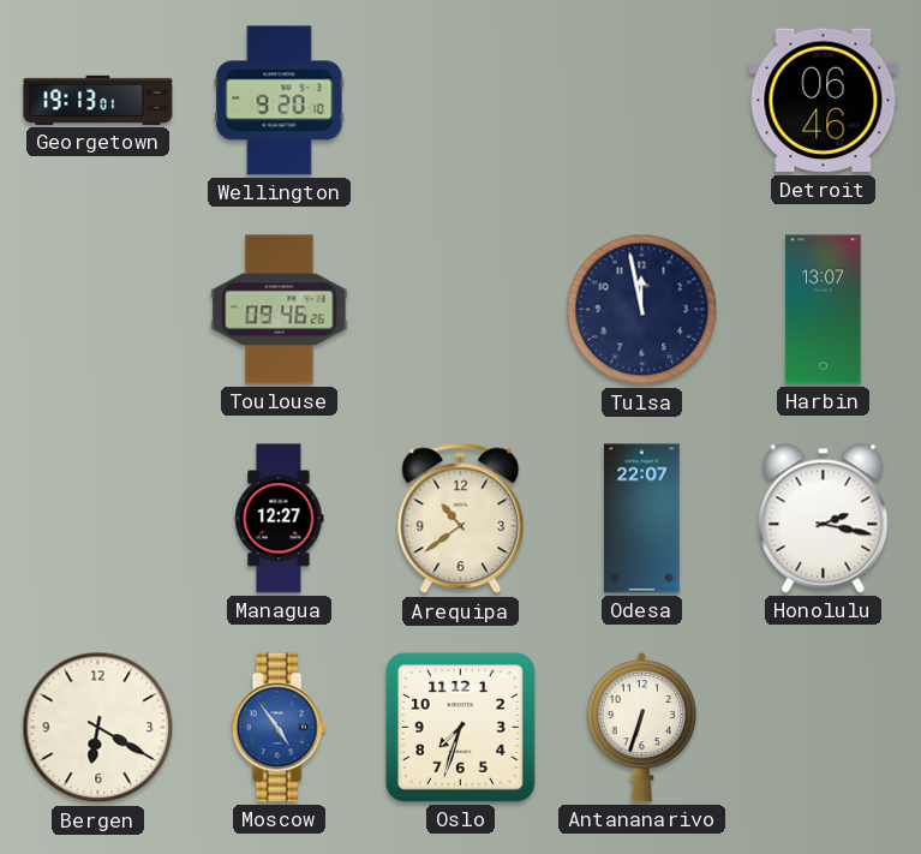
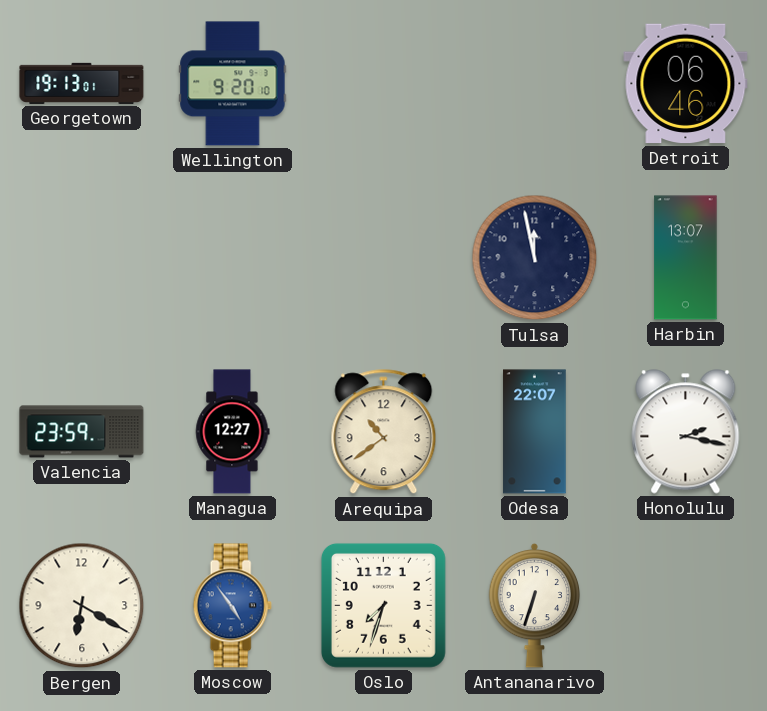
Toulouse: 09:46 -> none
Valencia: none -> 23:59
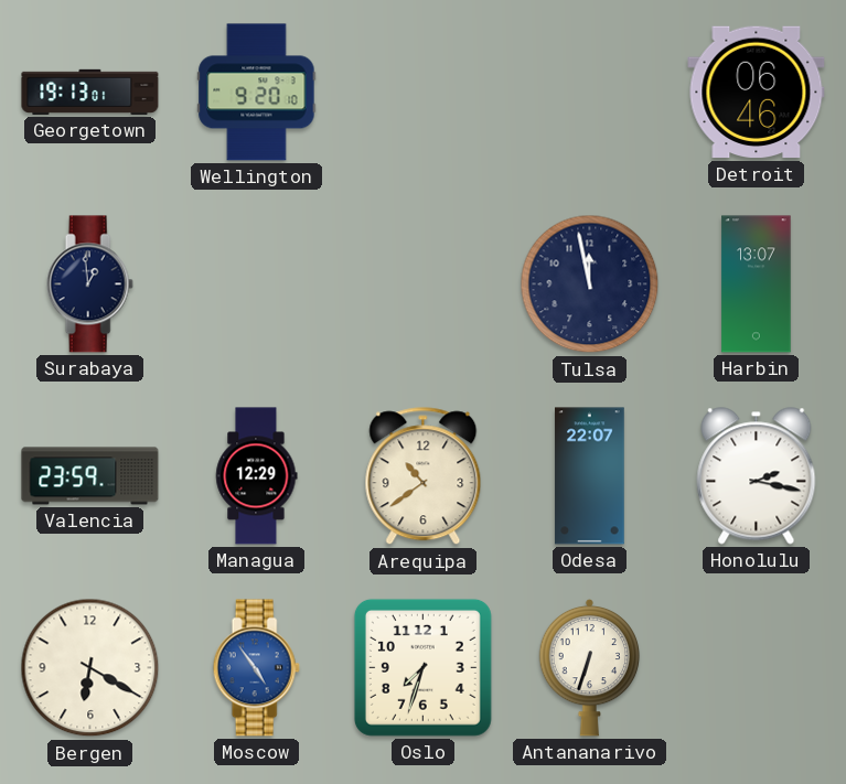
Surabaya: none -> 12:59
Managua: 12:27 -> 12:29
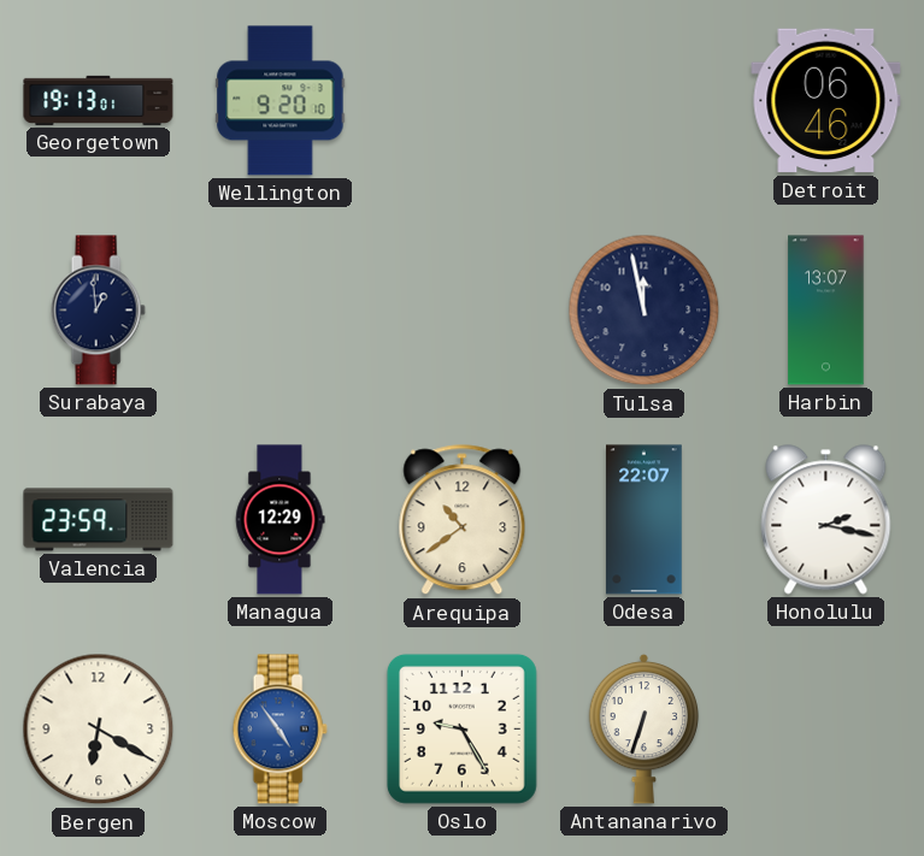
Oslo: 7:33 -> 9:25
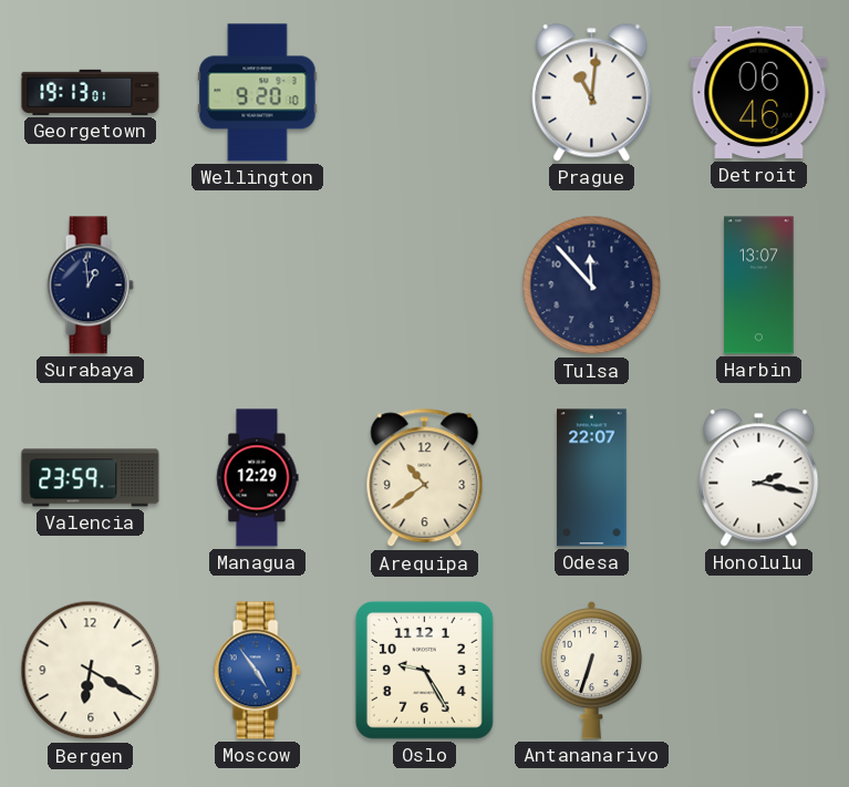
Prague: none -> 11:01
Tulsa: 11:58 -> 11:53
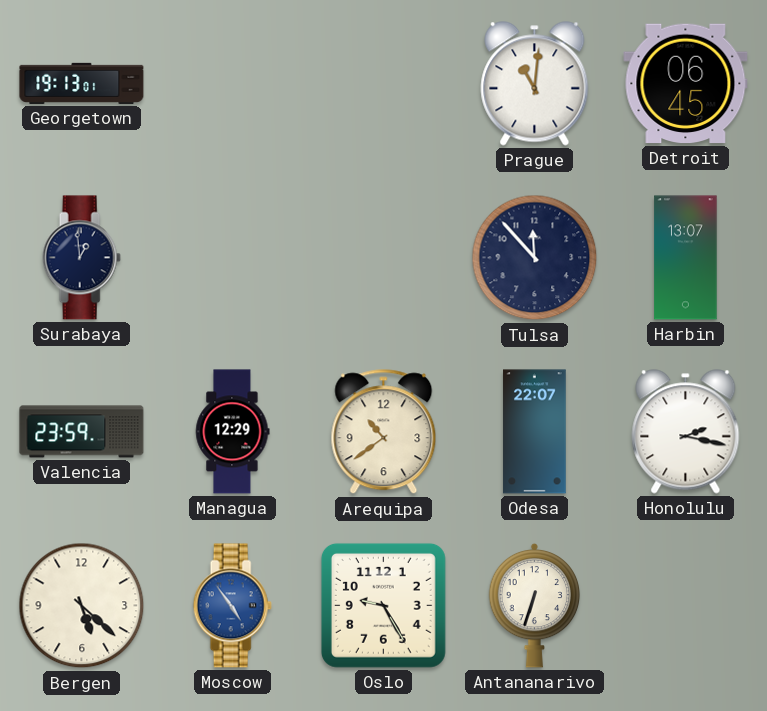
Wellington: 9:20 -> none
Detroit: 06:46 -> 06:45
Bergen: 6:20 -> 5:22
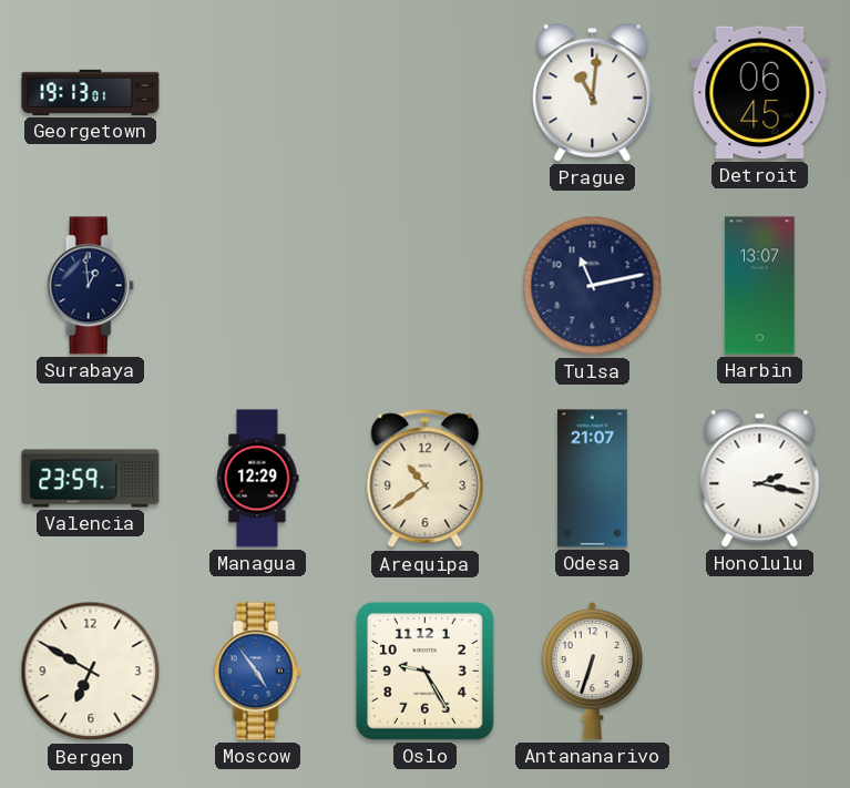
Tulsa: 11:53 -> 11:13
Odesa: 22:07 -> 21:07
Bergen: 5:22 -> 6:50
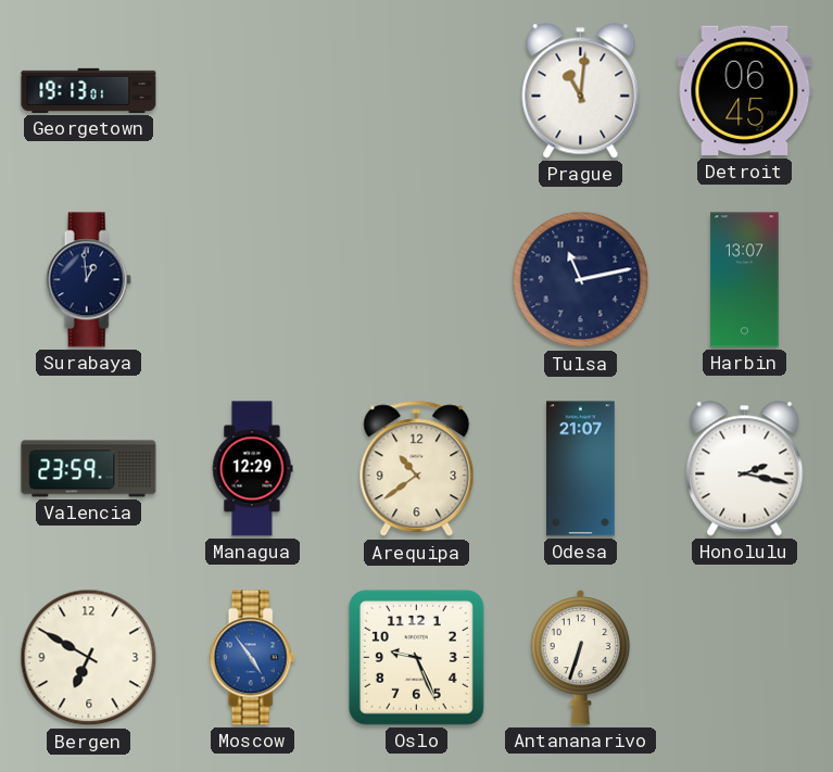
Oslo: 9:25 -> 9:26
